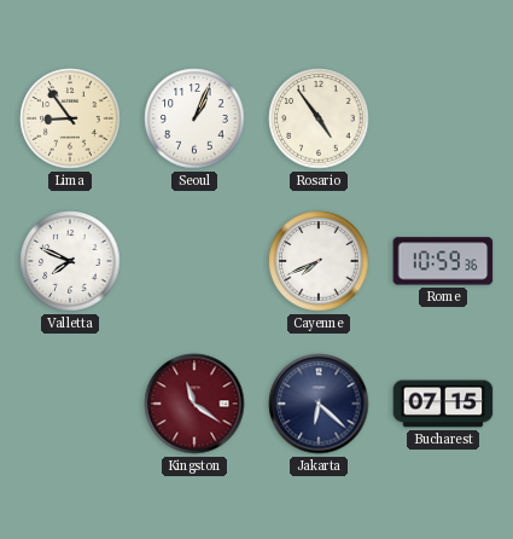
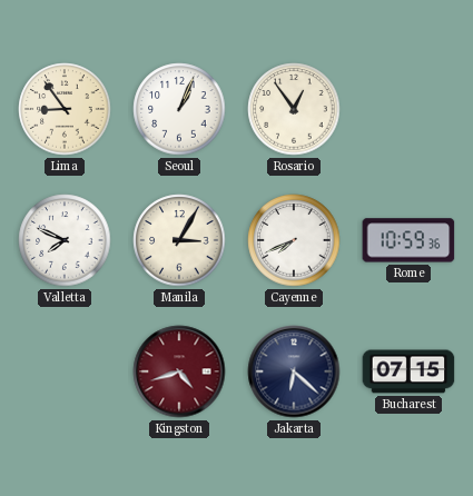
Rosario: 4:54 -> 12:54
Manila: none -> 3:05
Kingston: 11:21 -> 4:42
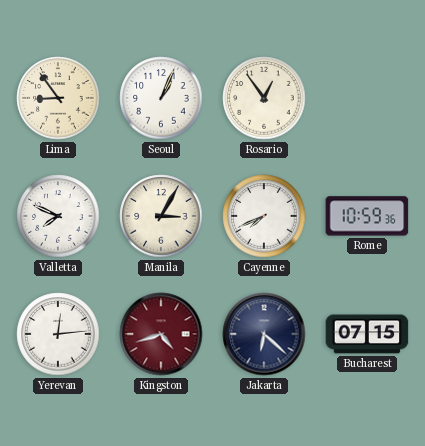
Yerevan: none -> 12:14
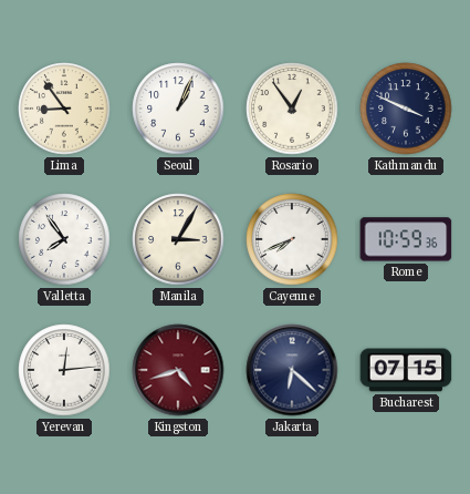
Kathmandu: none -> 3:49
Valletta: 7:49 -> 7:54
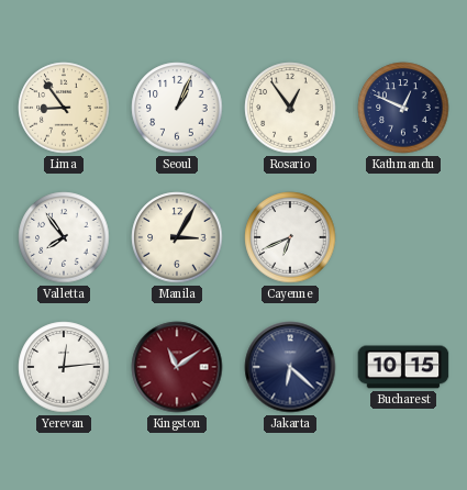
Kathmandu: 3:49 -> 12:49
Cayenne: 7:41 -> 6:41
Rome: 10:59 -> none
Kingston: 4:42 -> 11:09
Bucharest: 07:15 -> 10:15
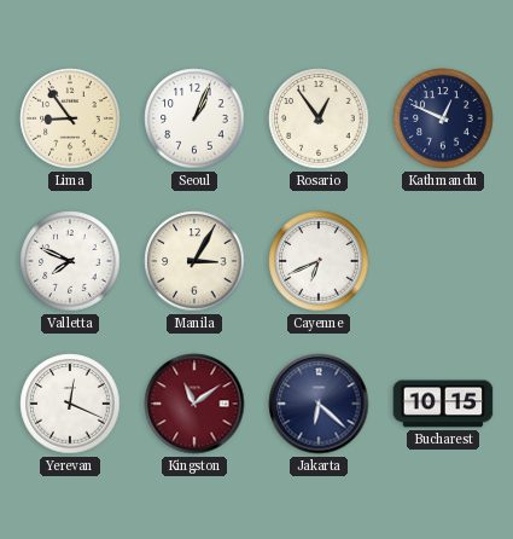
Valletta: 7:54 -> 7:49
Yerevan: 12:14 -> 12:19
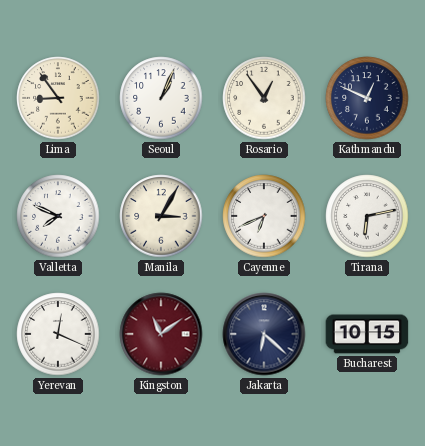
Tirana: none -> 6:13
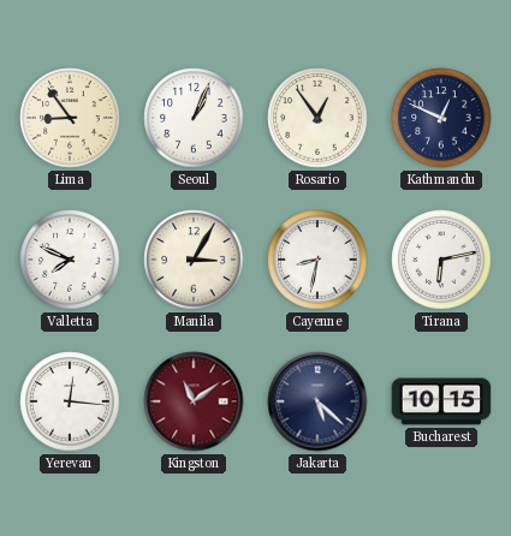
Cayenne: 6:41 -> 8:32
Yerevan: 12:19 -> 12:16
Jakarta: 6:22 -> 5:22
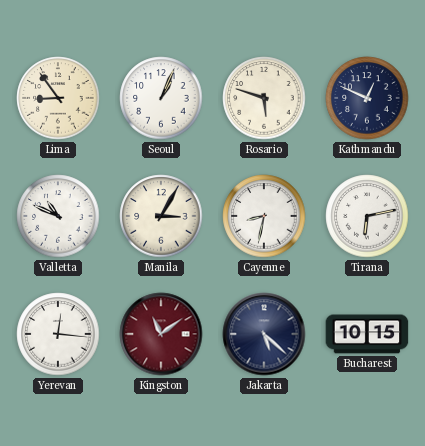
Rosario: 12:54 -> 5:48
Valletta: 7:49 -> 10:49
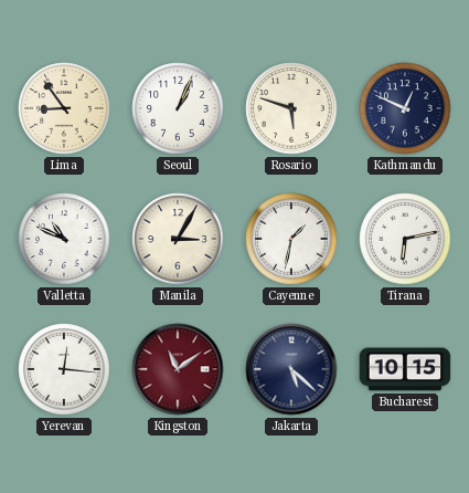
Cayenne: 8:32 -> 1:32
